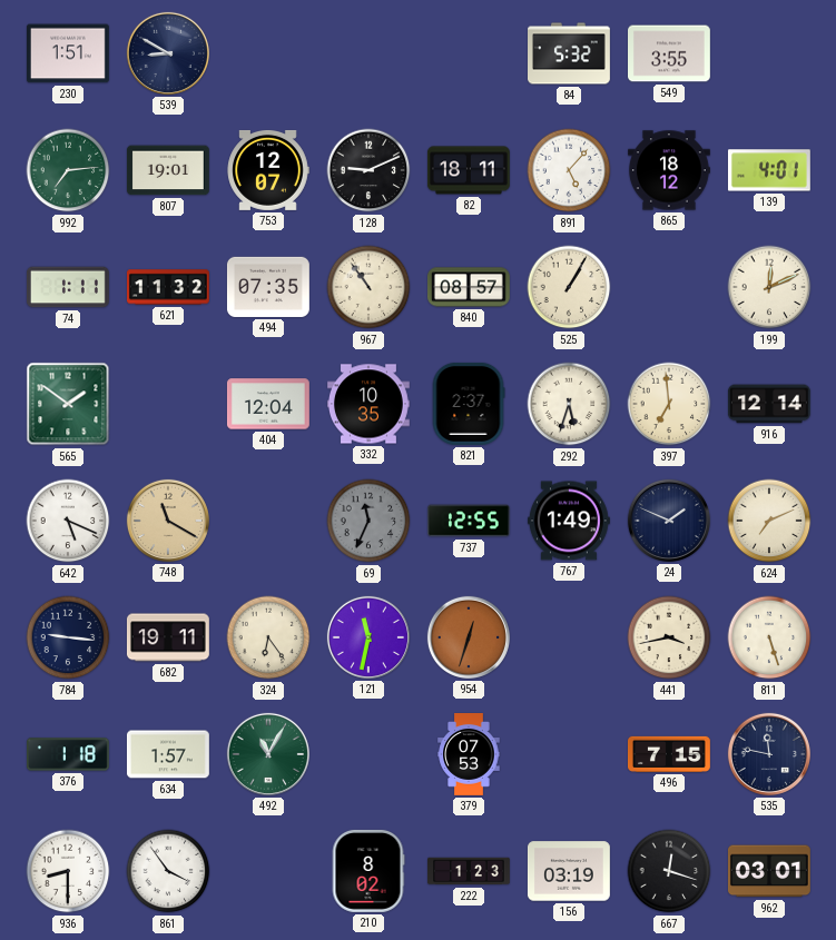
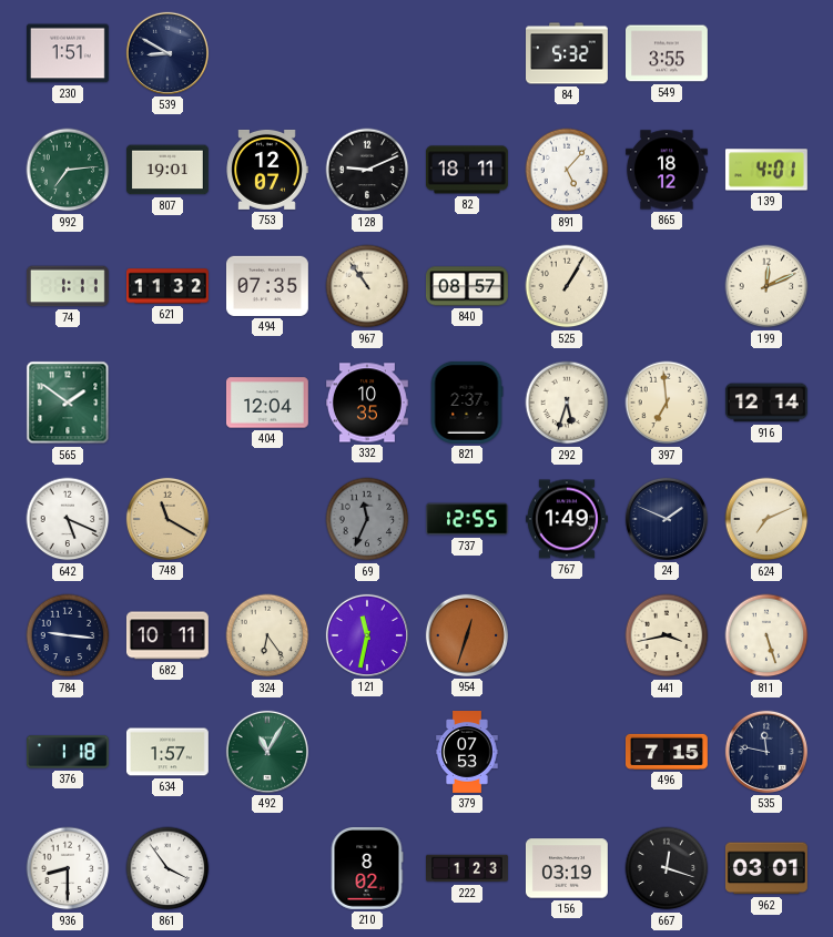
682: 19:11 -> 10:11
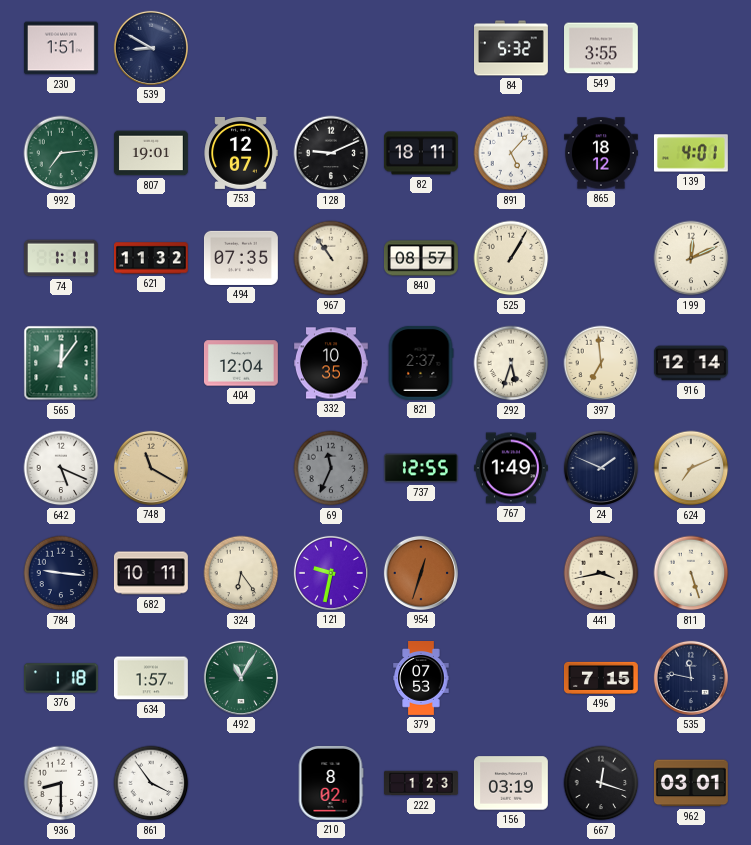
565: 1:51 -> 12:06
121: 11:32 -> 9:32
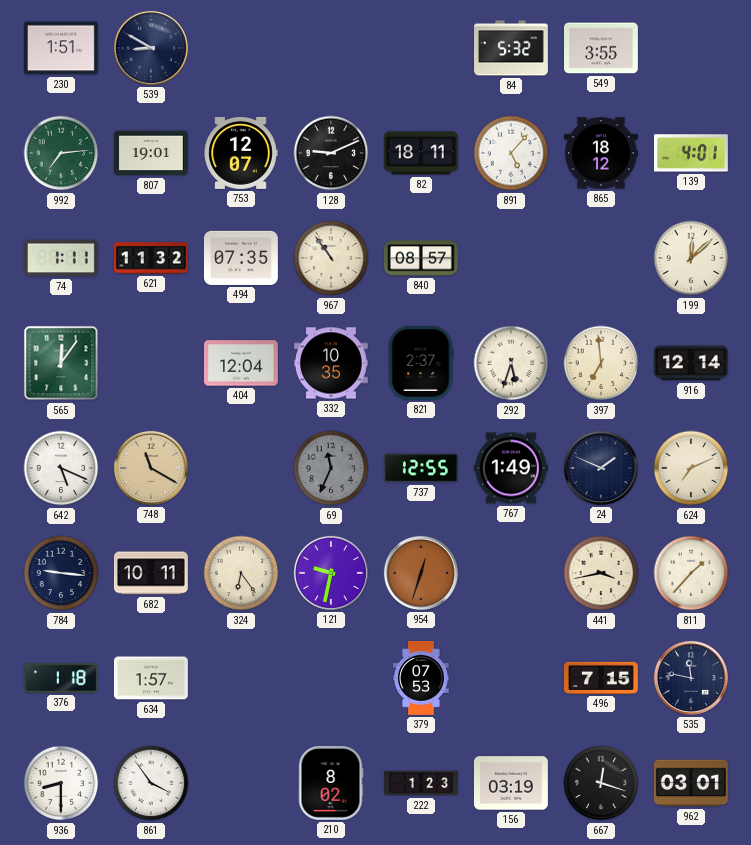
525: 1:05 -> none
199: 12:11 -> 12:08
811: 5:27 -> 1:37
492: 11:05 -> none
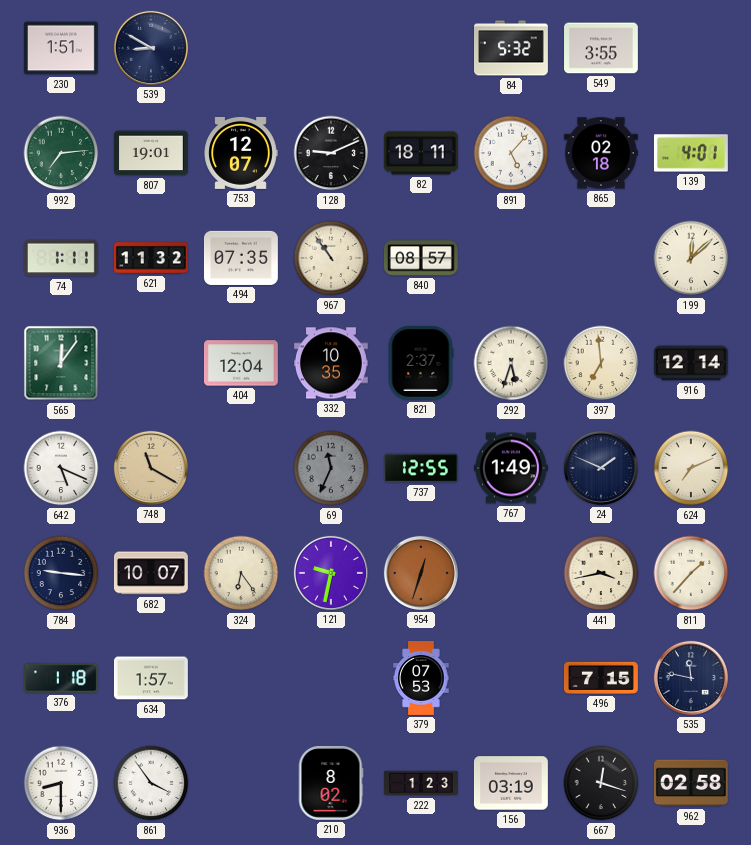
865: 18:12 -> 02:18
682: 10:11 -> 10:07
962: 03:01 -> 02:58
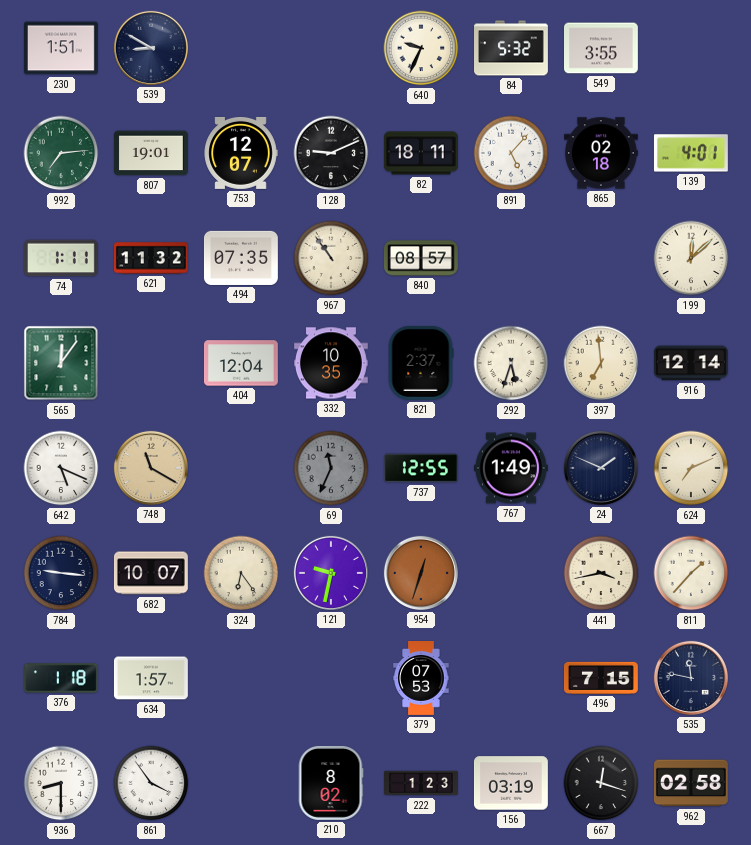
640: none -> 9:34
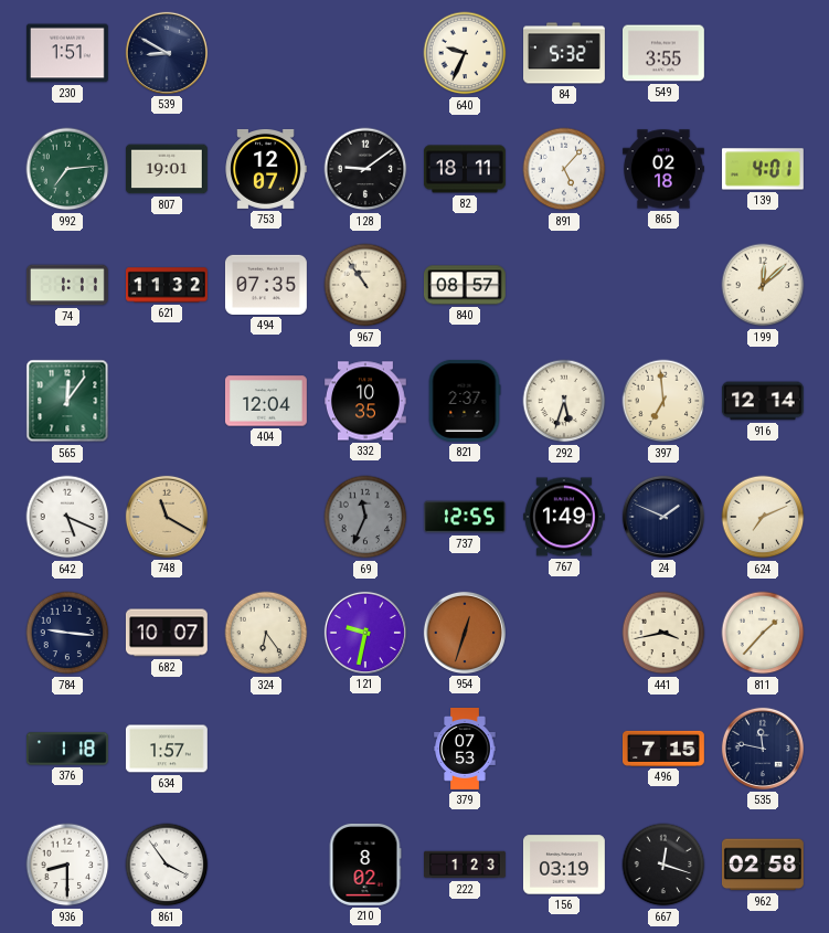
128: 9:11 -> 9:09
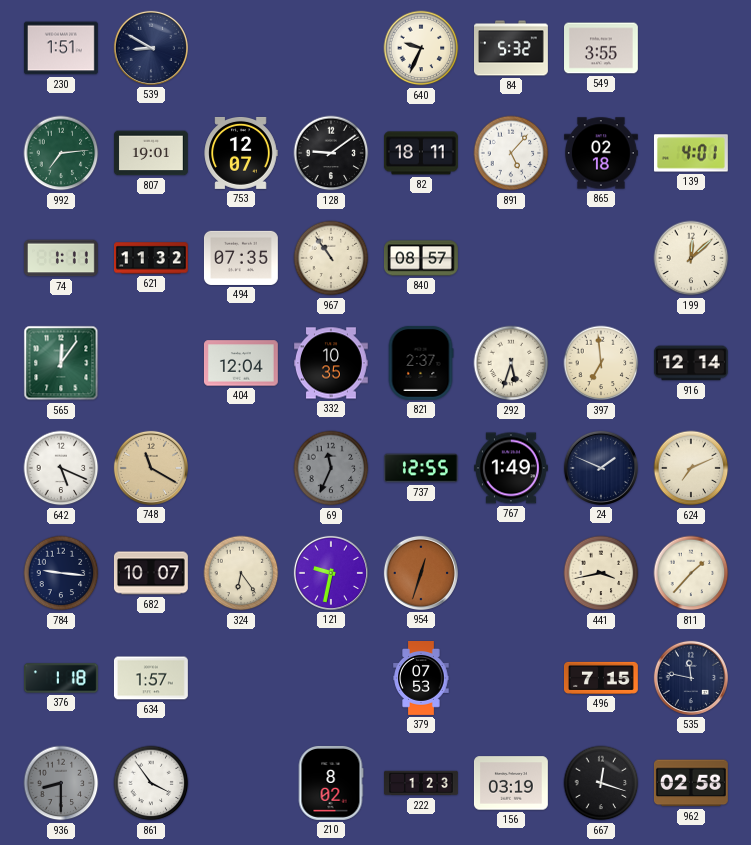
936 dial: white -> grey
